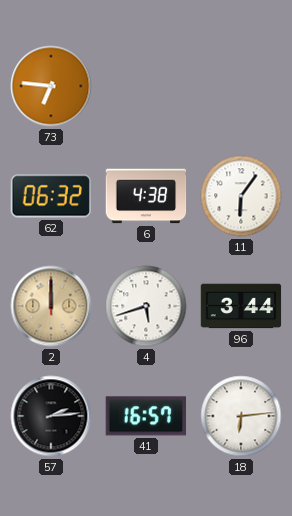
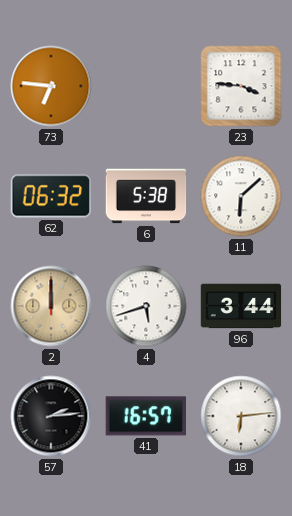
23: none -> 3:46
6: 4:38 -> 5:38
11: 6:06 -> 6:08
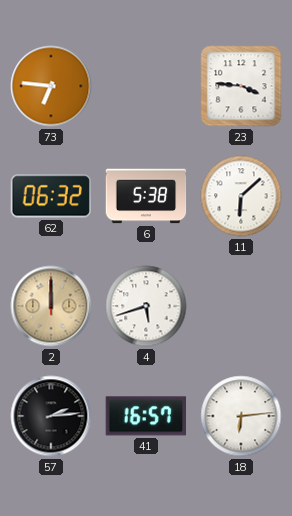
96: 3:44 -> none
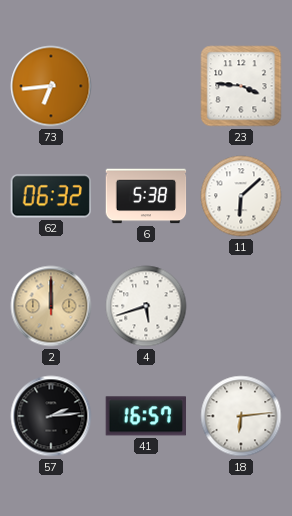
73: 6:46 -> 6:44
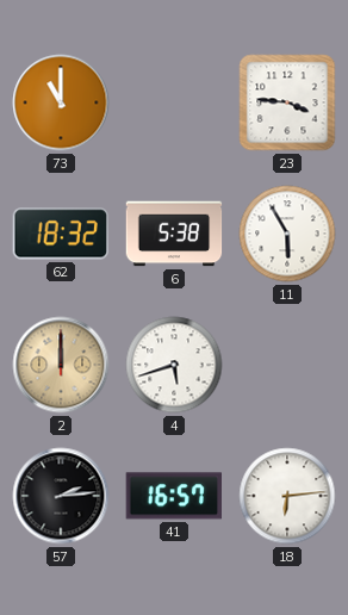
73: 6:44 -> 11:00
62: 06:32 -> 18:32
11: 6:08 -> 5:55
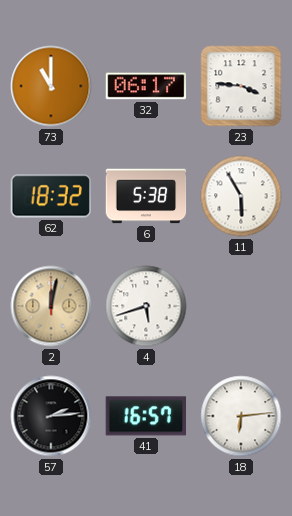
32: none -> 06:17
2: 12:00 -> 12:02
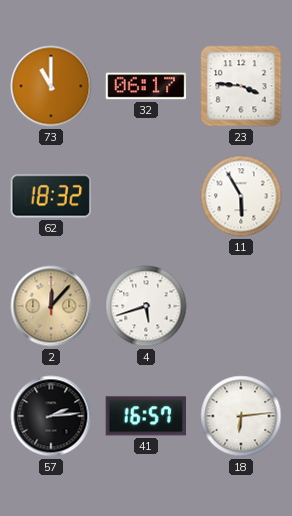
6: 5:38 -> none
2: 12:02 -> 12:07
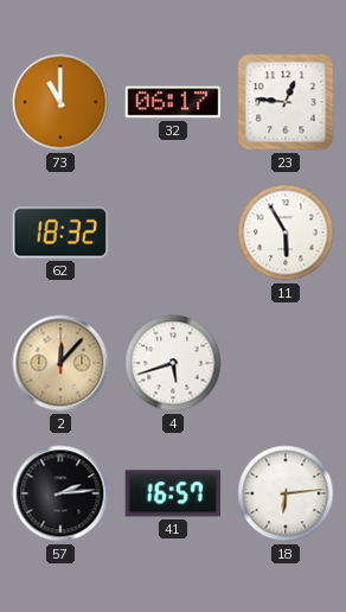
23: 3:46 -> 12:46
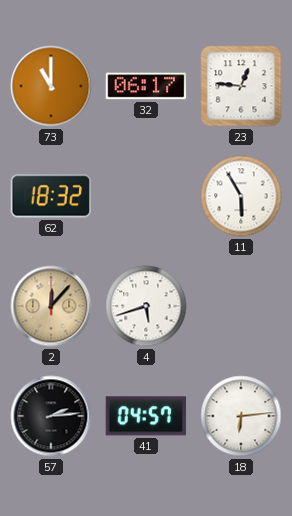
41: 16:57 -> 04:57
